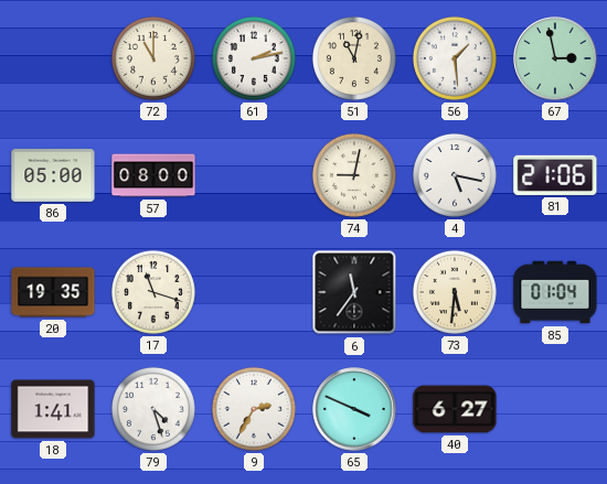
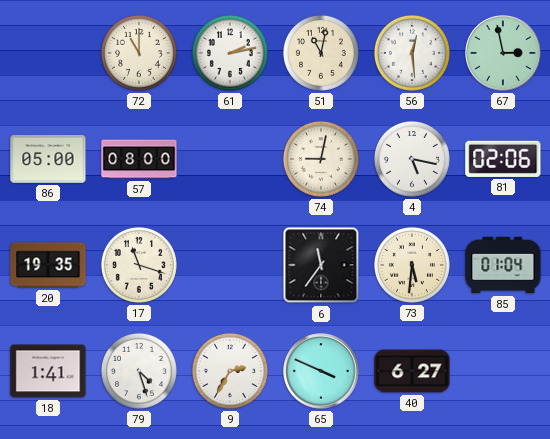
56: 1:29 -> 12:29
81: 21:06 -> 02:06
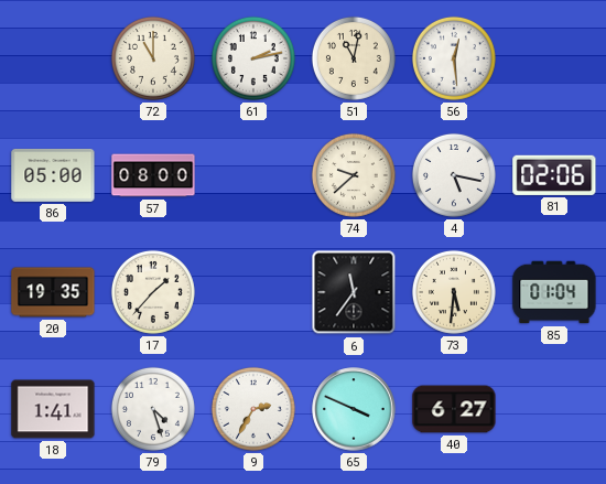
67: 2:58 -> none
74: 9:02 -> 9:38
17: 11:18 -> 1:37
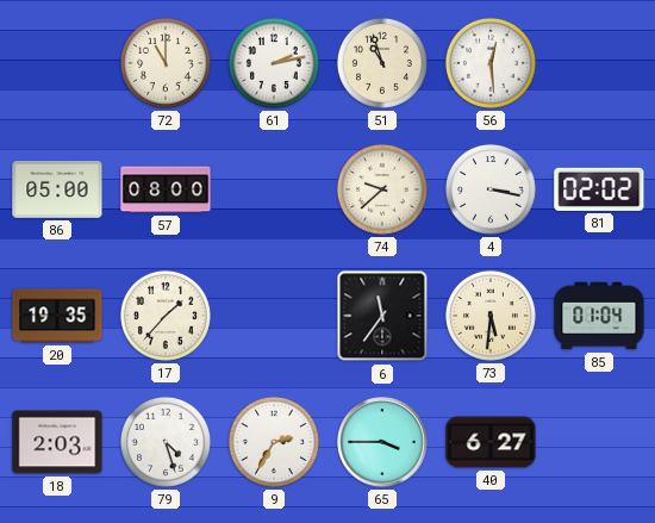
51: 11:02 -> 10:57
4: 5:17 -> 3:17
81: 02:06 -> 02:02
18: 1:41 -> 2:03
65: 3:49 -> 3:45
